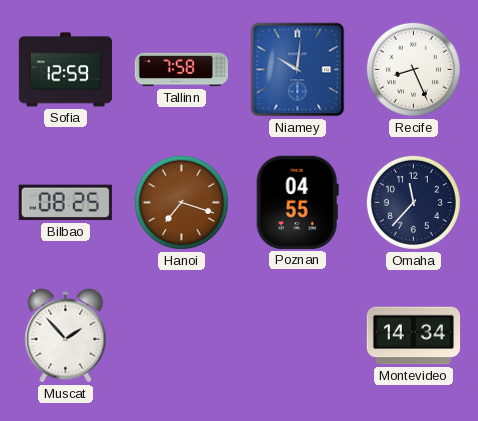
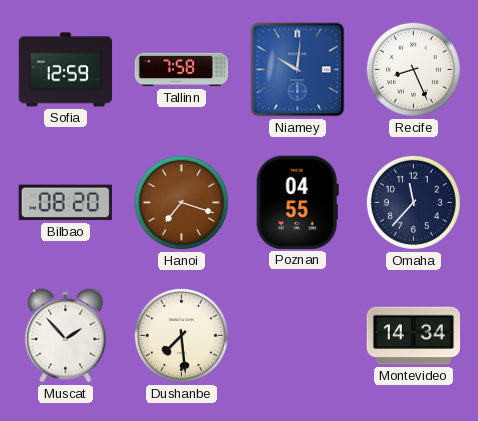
Bilbao: 08:25 -> 08:20
Dushanbe: none -> 7:29
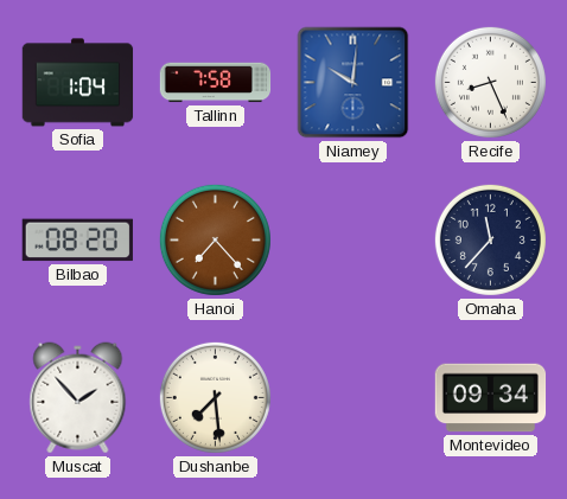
Sofia: 12:59 -> 1:04
Hanoi: 7:18 -> 7:23
Poznan: 04:55 -> none
Montevideo: 14:34 -> 09:34
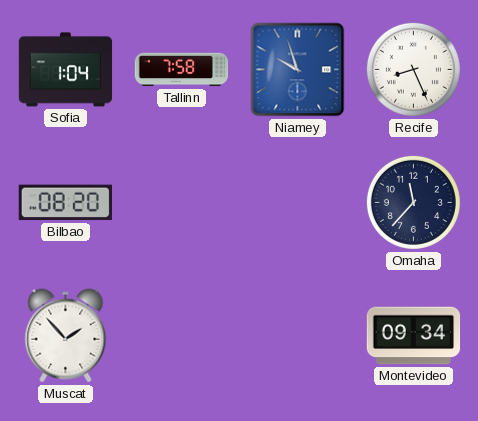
Niamey: 10:01 -> 9:57
Hanoi: 7:23 -> none
Dushanbe: 7:29 -> none
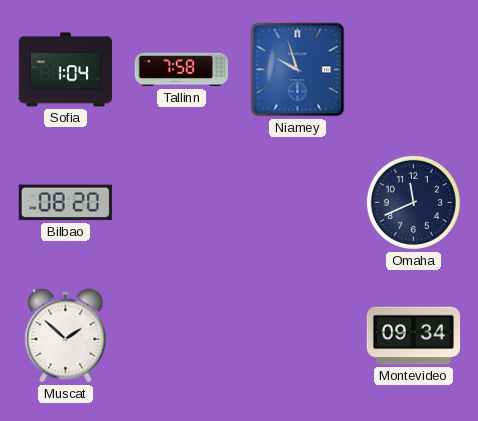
Recife: 8:26 -> none
Omaha: 11:37 -> 11:41
Muscat: 1:53 -> 1:52
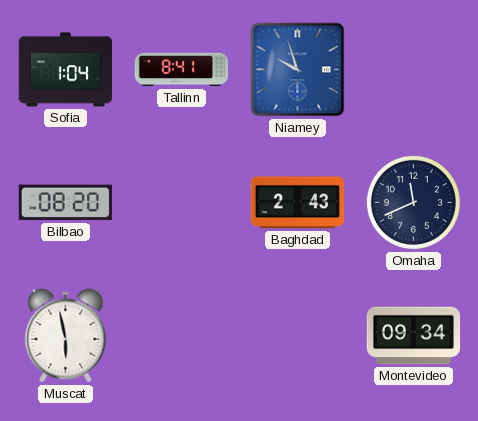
Tallinn: 7:58 -> 8:41
Baghdad: none -> 2:43
Muscat: 1:52 -> 5:58
